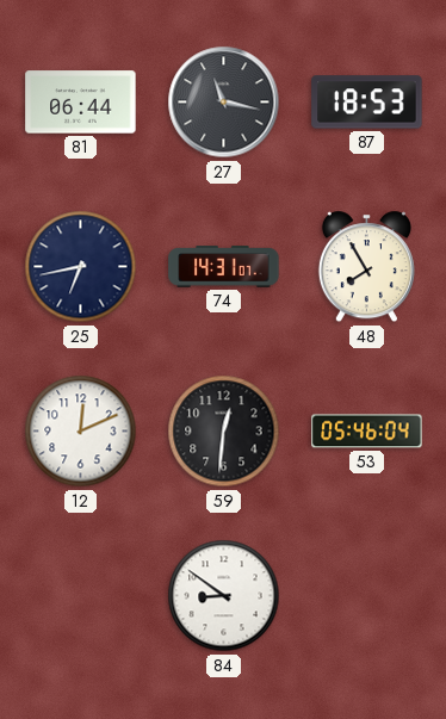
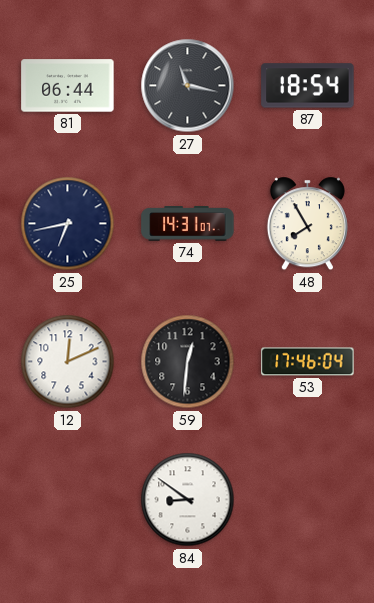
87: 18:53 -> 18:54
53: 05:46 -> 17:46
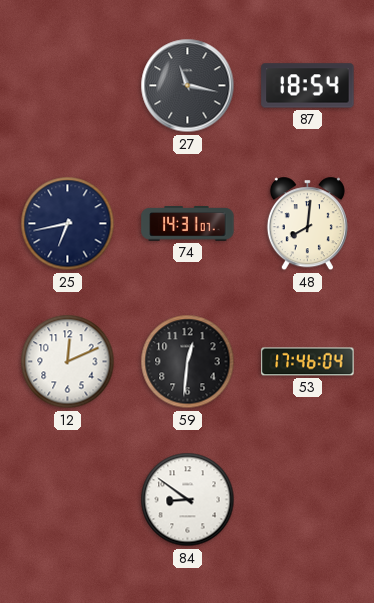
81: 06:44 -> none
48: 7:55 -> 8:01
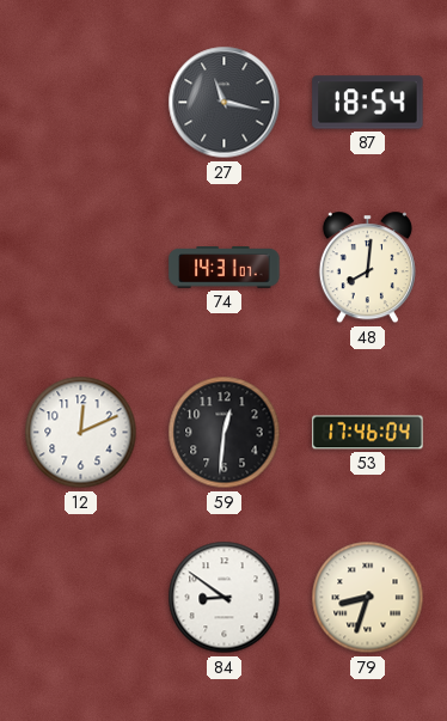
25: 6:43 -> none
79: none -> 8:33
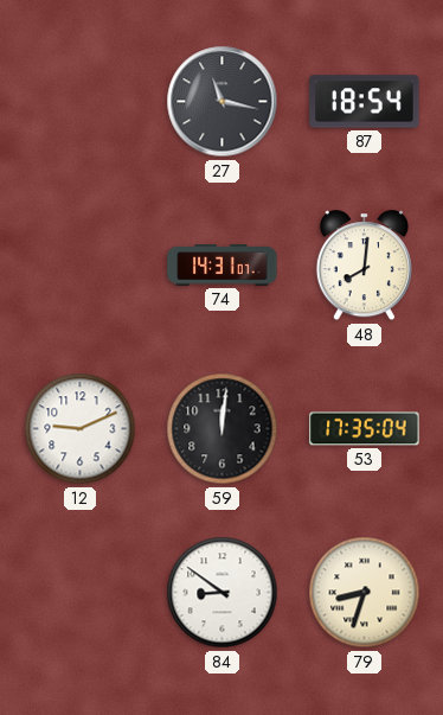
12: 12:11 -> 9:11
59: 12:31 -> 12:01
53: 17:46 -> 17:35
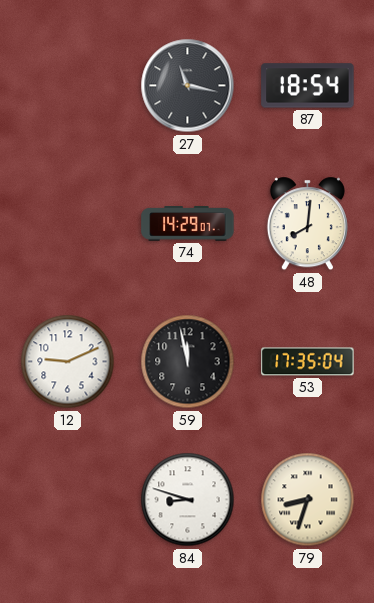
74: 14:31 -> 14:29
59: 12:01 -> 11:58
84: 8:51 -> 8:48
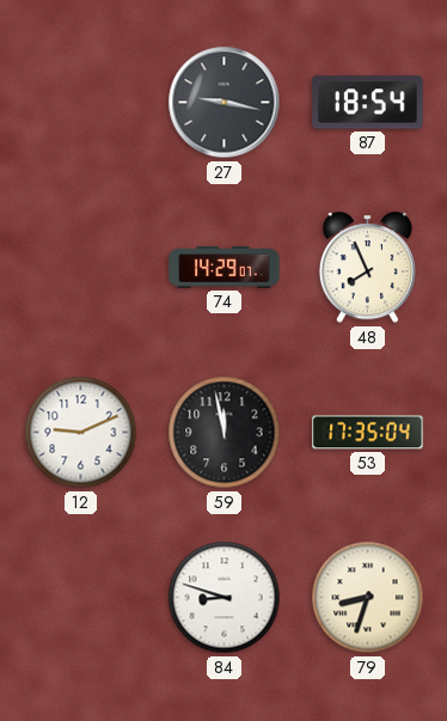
27: 11:17 -> 9:17
48: 8:01 -> 7:56
